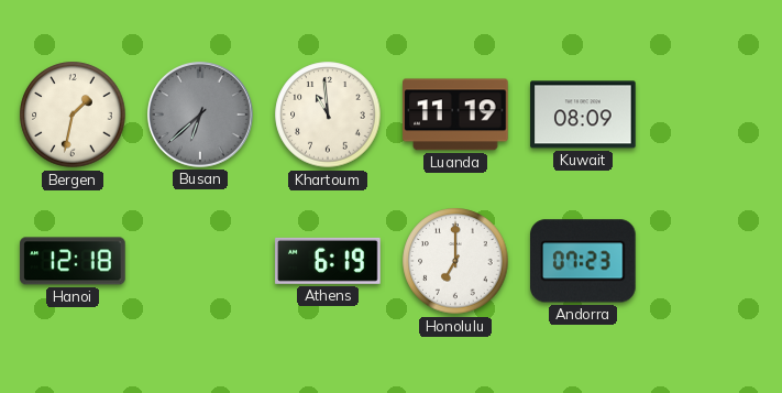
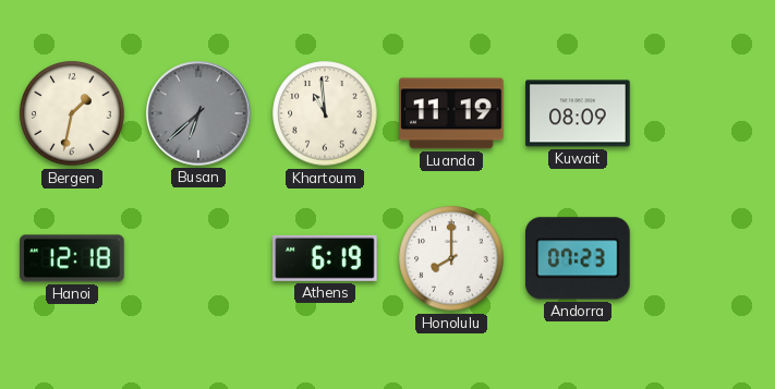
Honolulu: 7:00 -> 8:00
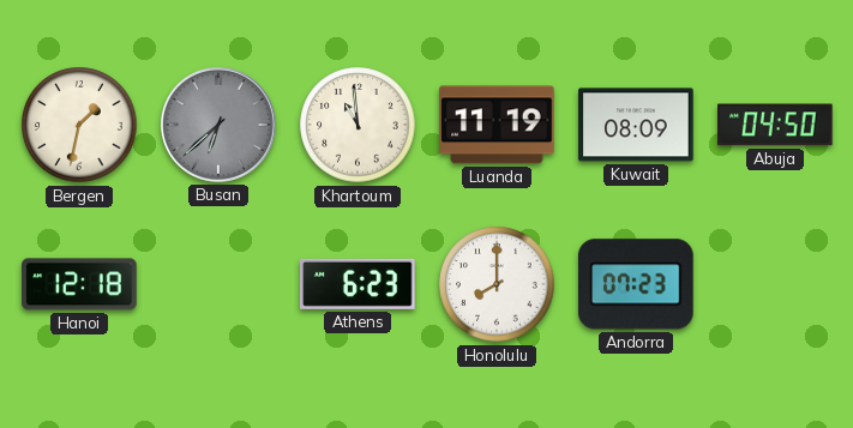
Abuja: none -> 04:50
Athens: 6:19 -> 6:23
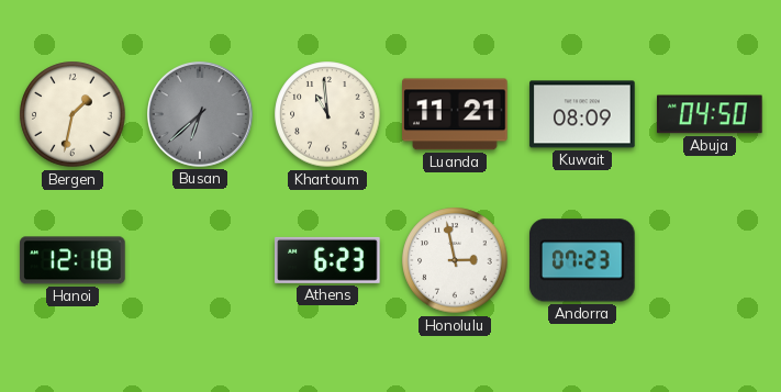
Luanda: 11:19 -> 11:21
Honolulu: 8:00 -> 2:58
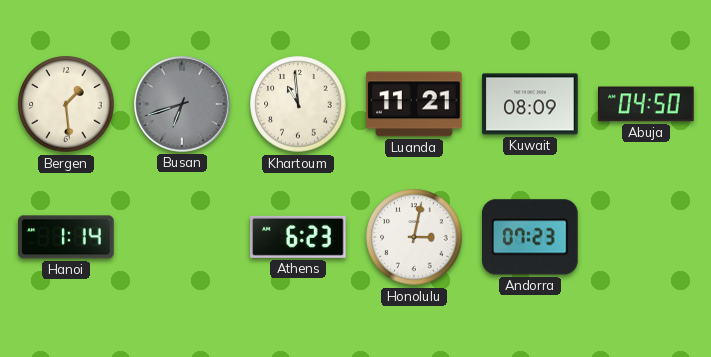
Bergen: 1:32 -> 1:29
Busan: 6:38 -> 6:42
Hanoi: 12:18 -> 1:14
Honolulu: 2:58 -> 3:02
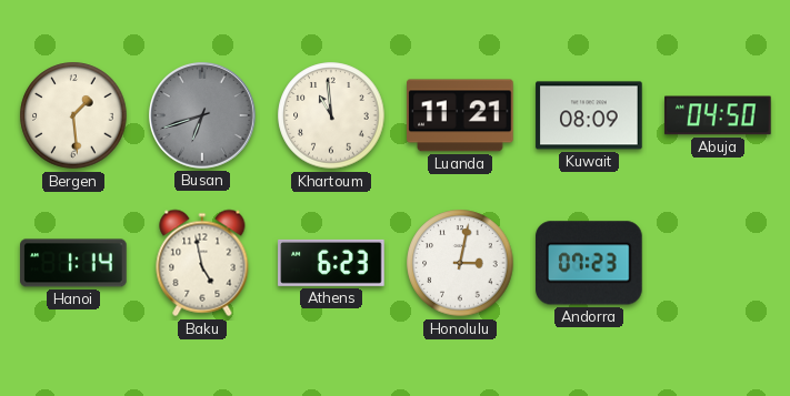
Baku: none -> 4:58
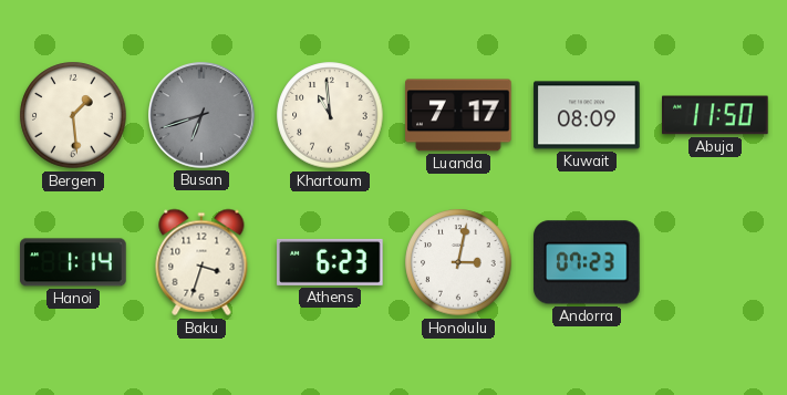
Luanda: 11:21 -> 7:17
Abuja: 04:50 -> 11:50
Baku: 4:58 -> 3:33
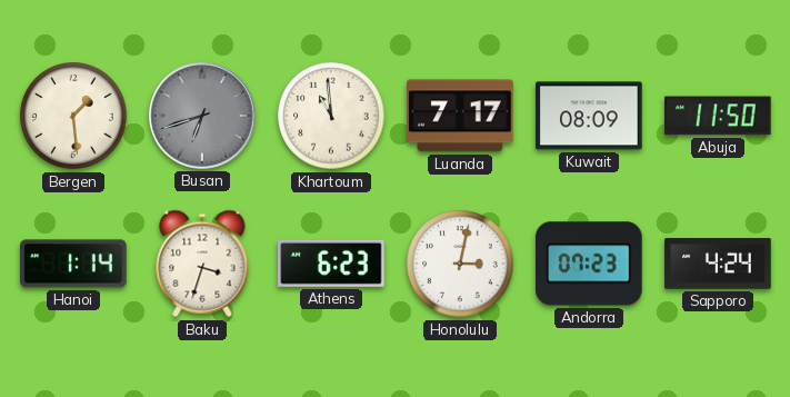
Sapporo: none -> 4:24
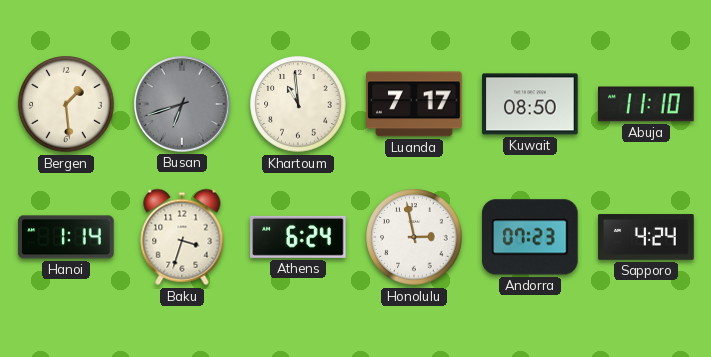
Kuwait: 08:09 -> 08:50
Abuja: 11:50 -> 11:10
Athens: 6:23 -> 6:24
Honolulu: 3:02 -> 2:58
